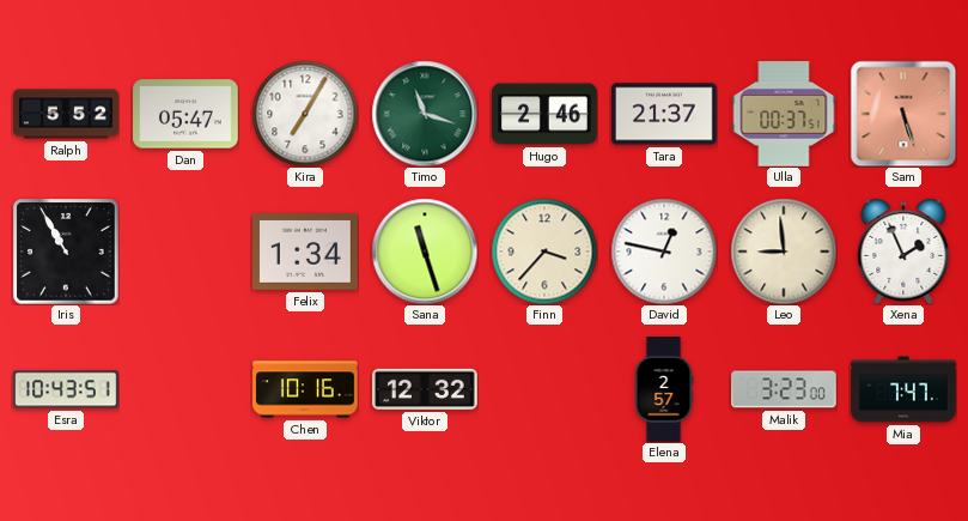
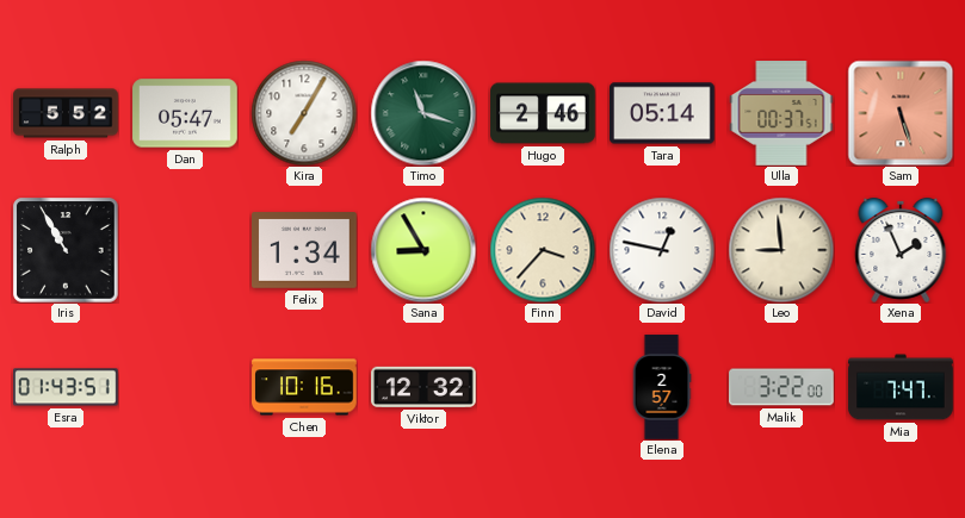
Tara: 21:37 -> 05:14
Sana: 11:27 -> 8:55
Esra: 10:43 -> 01:43
Malik: 3:23 -> 3:22
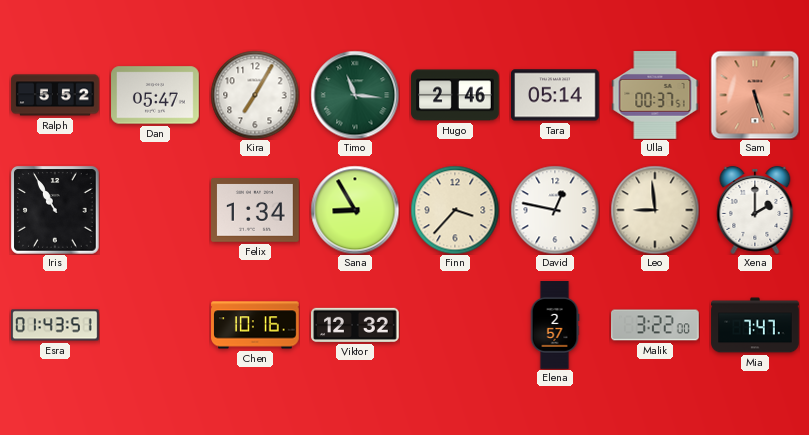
Timo: 11:18 -> 11:16
Xena: 1:56 -> 2:00
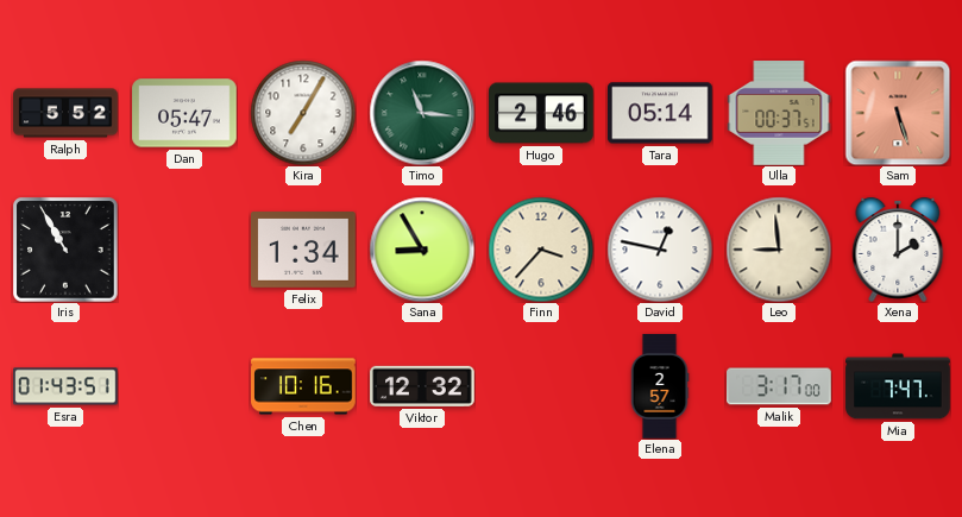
Malik: 3:22 -> 3:17
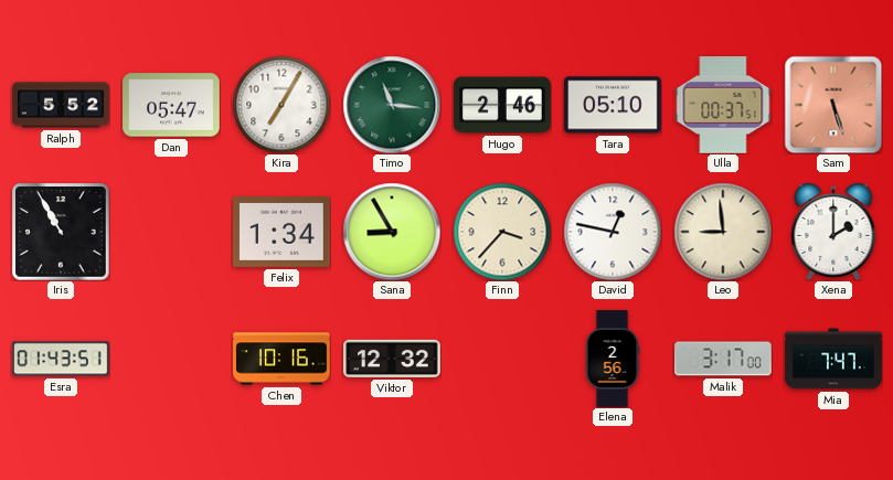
Tara: 05:14 -> 05:10
Elena: 2:57 -> 2:56
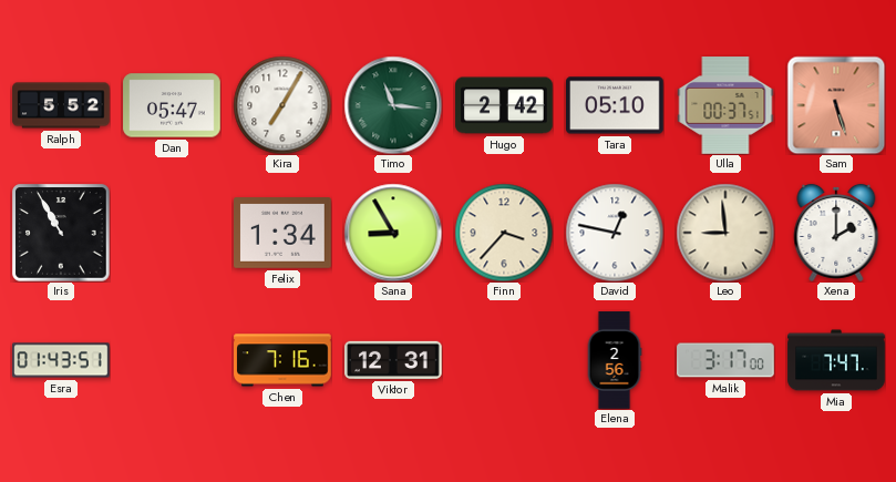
Hugo: 2:46 -> 2:42
Chen: 10:16 -> 7:16
Viktor: 12:32 -> 12:31
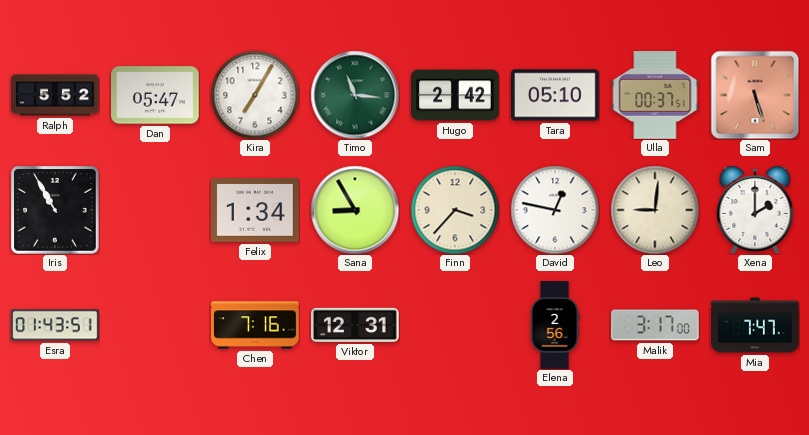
Leo: 8:59 -> 9:01
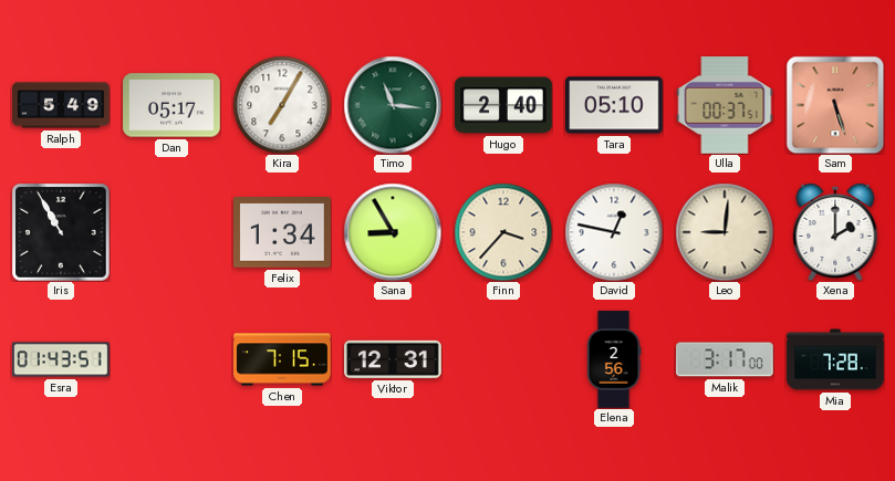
Ralph: 5:52 -> 5:49
Dan: 05:47 -> 05:17
Hugo: 2:42 -> 2:40
Chen: 7:16 -> 7:15
Mia: 7:47 -> 7:28
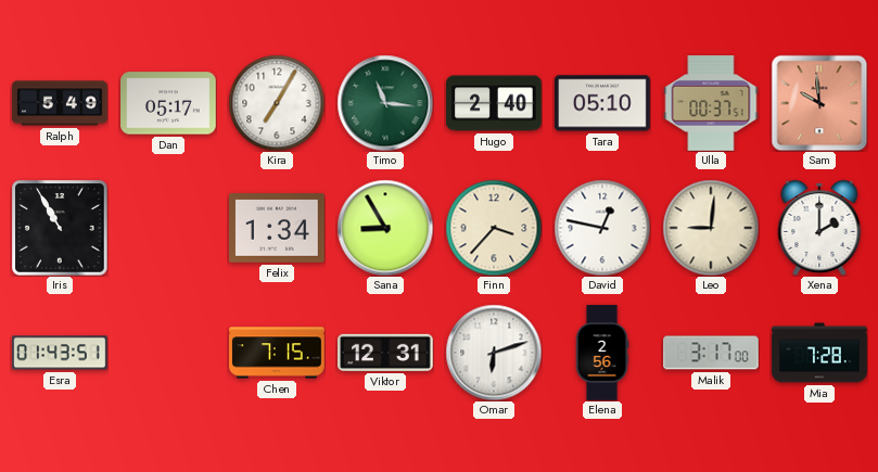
Sam: 5:27 -> 9:59
Omar: none -> 6:12
